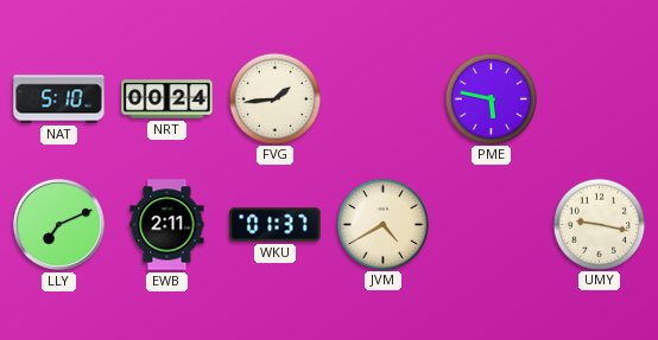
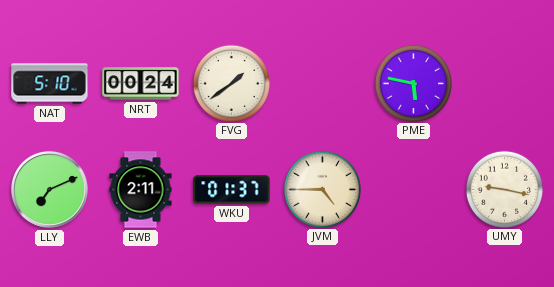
FVG: 1:44 -> 1:39
JVM: 4:40 -> 4:45
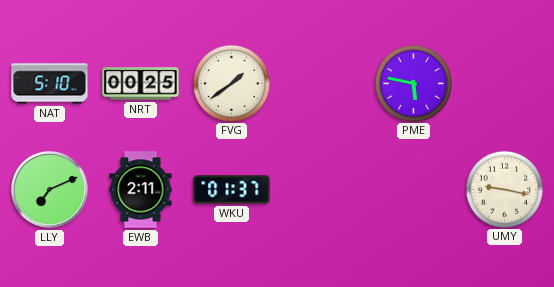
NRT: 00:24 -> 00:25
JVM: 4:45 -> none
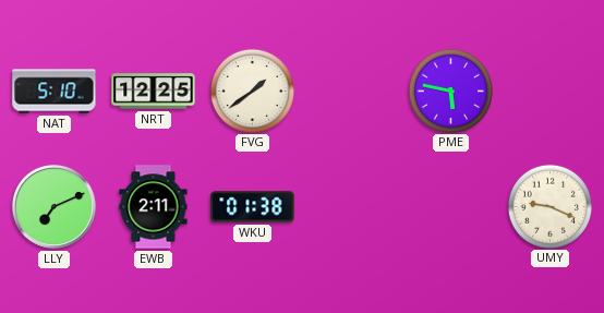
NRT: 00:25 -> 12:25
WKU: 01:37 -> 01:38
UMY: 9:17 -> 9:19
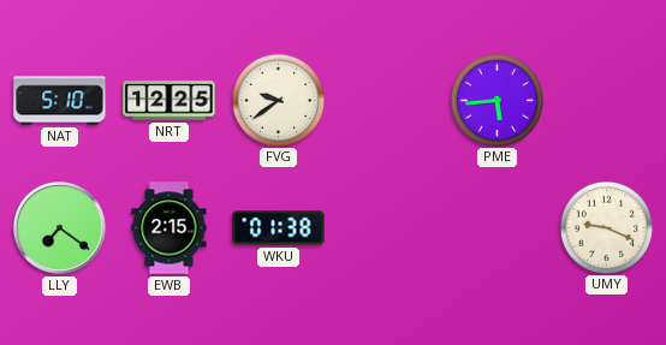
FVG: 1:39 -> 9:39
PME: 5:47 -> 5:44
LLY: 7:11 -> 7:21
EWB: 2:11 -> 2:15
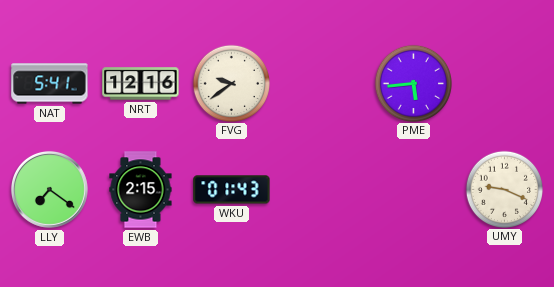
NAT: 5:10 -> 5:41
NRT: 12:25 -> 12:16
WKU: 01:38 -> 01:43
